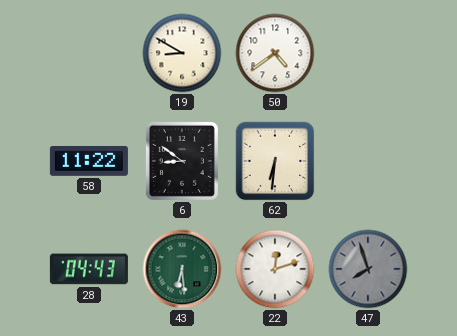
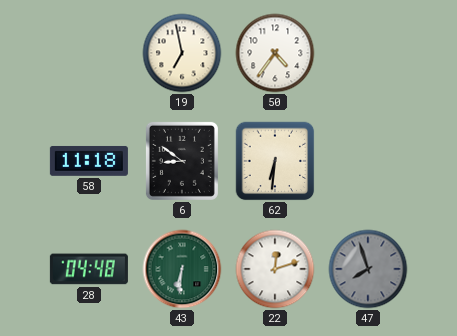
19: 8:50 -> 6:58
50: 4:39 -> 4:36
58: 11:22 -> 11:18
28: 04:43 -> 04:48
43: 6:29 -> 6:31
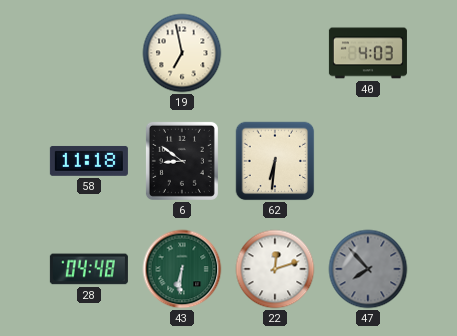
50: 4:36 -> none
40: none -> 4:03
47: 7:57 -> 7:53
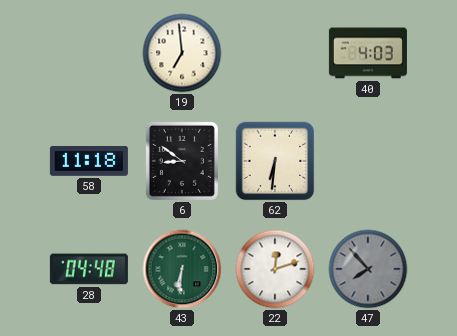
19: 6:58 -> 6:59
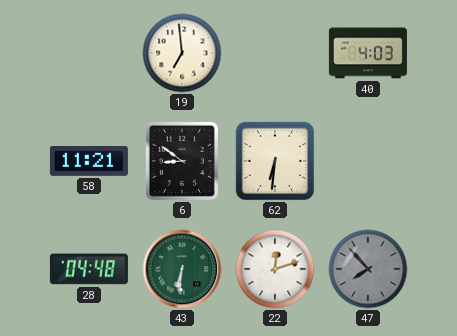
58: 11:18 -> 11:21
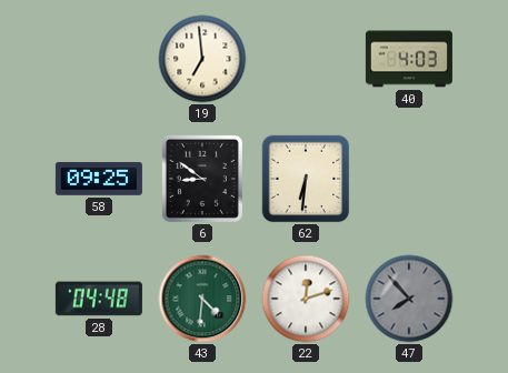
58: 11:21 -> 09:25
43: 6:31 -> 4:31
